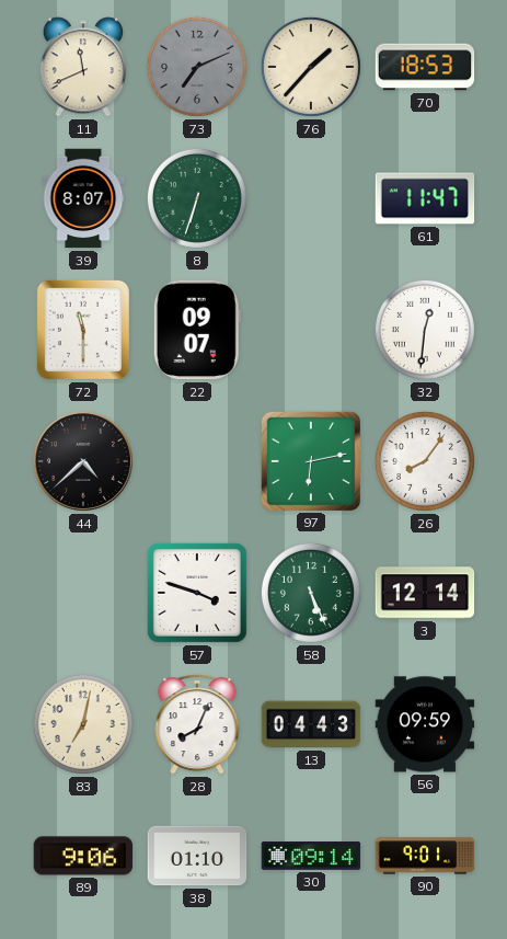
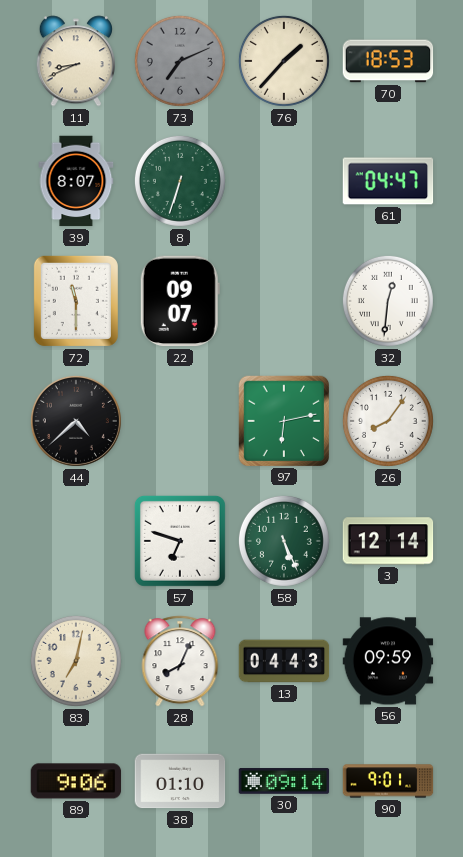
11: 11:41 -> 8:41
61: 11:47 -> 04:47
57: 3:48 -> 6:48
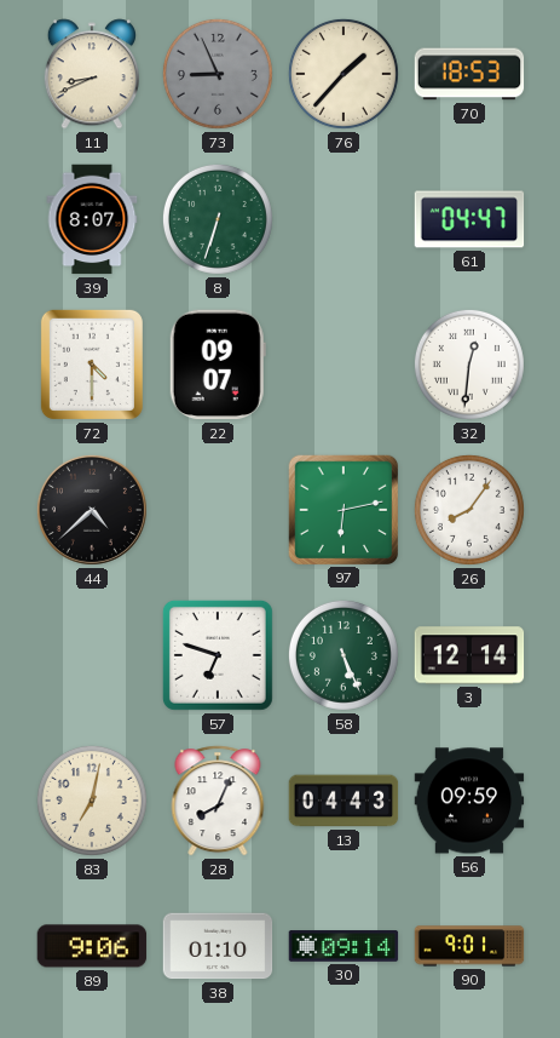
73: 7:11 -> 8:56
72: 11:30 -> 4:30
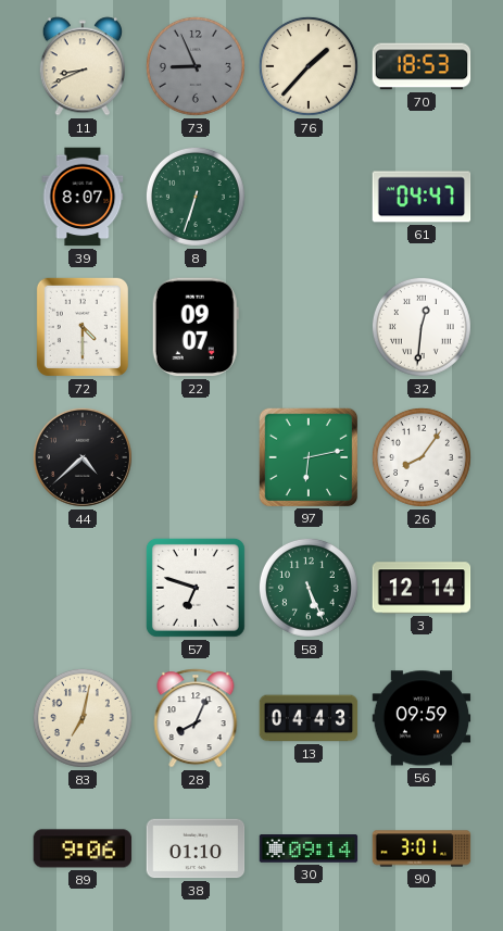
90: 9:01 -> 3:01
